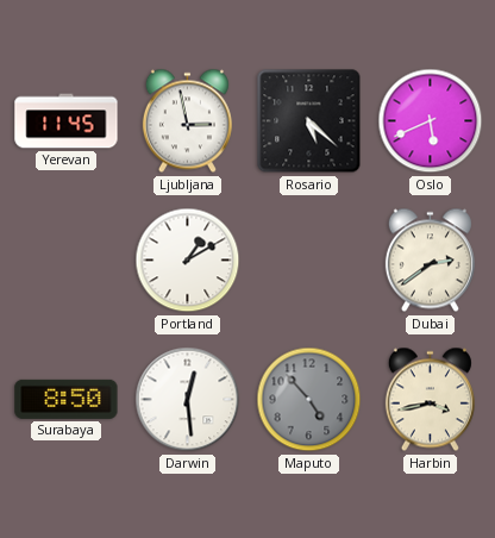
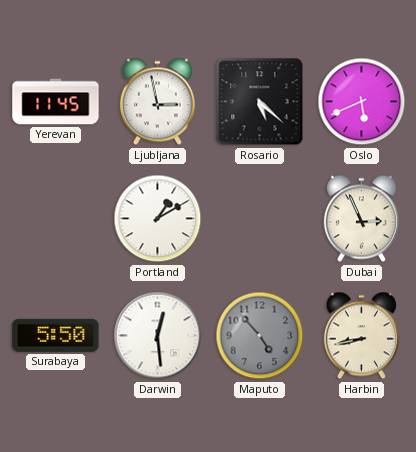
Dubai: 2:39 -> 2:56
Surabaya: 8:50 -> 5:50
Harbin: 3:43 -> 8:43
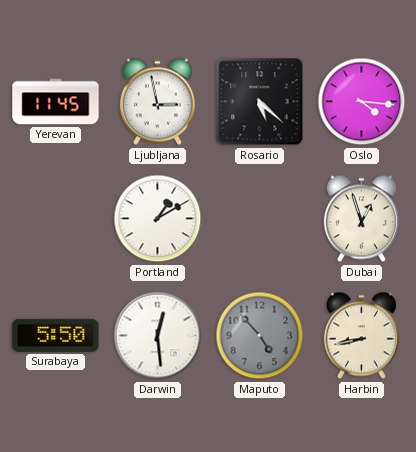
Oslo: 5:41 -> 4:16
Dubai: 2:56 -> 12:57
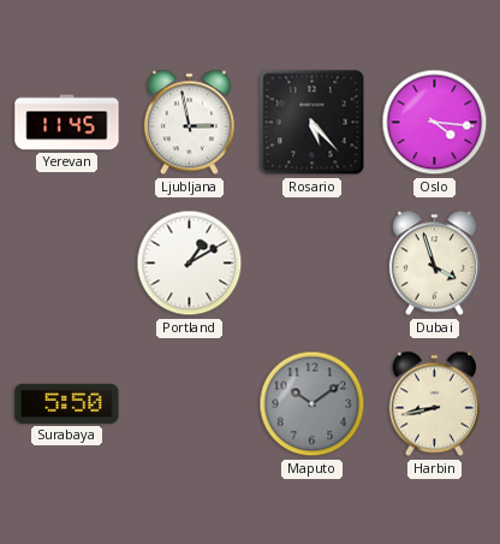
Rosario: 5:22 -> 5:23
Dubai: 12:57 -> 3:57
Darwin: 12:29 -> none
Maputo: 4:53 -> 10:09
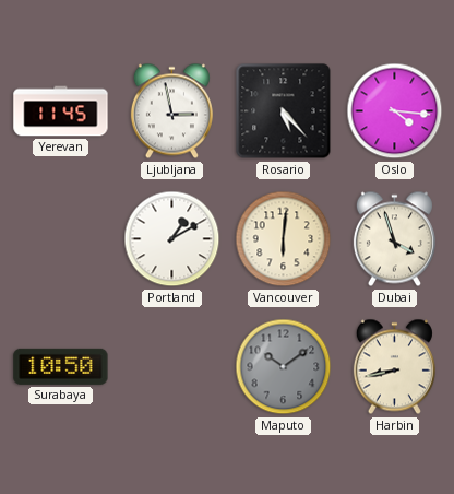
Vancouver: none -> 6:01
Surabaya: 5:50 -> 10:50
